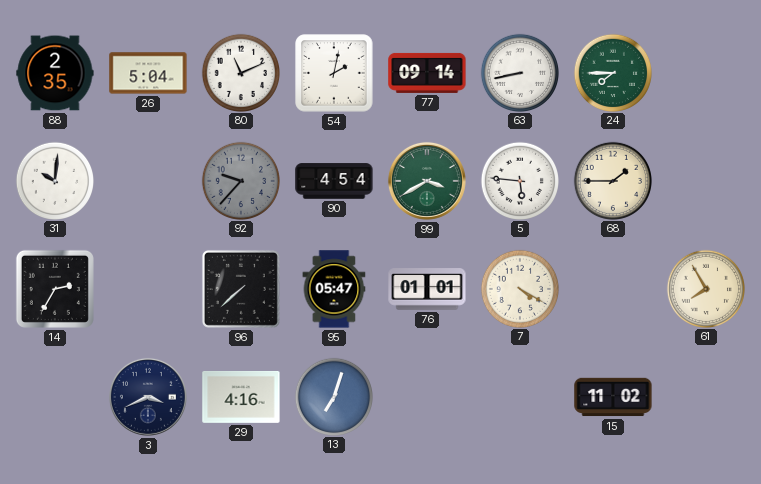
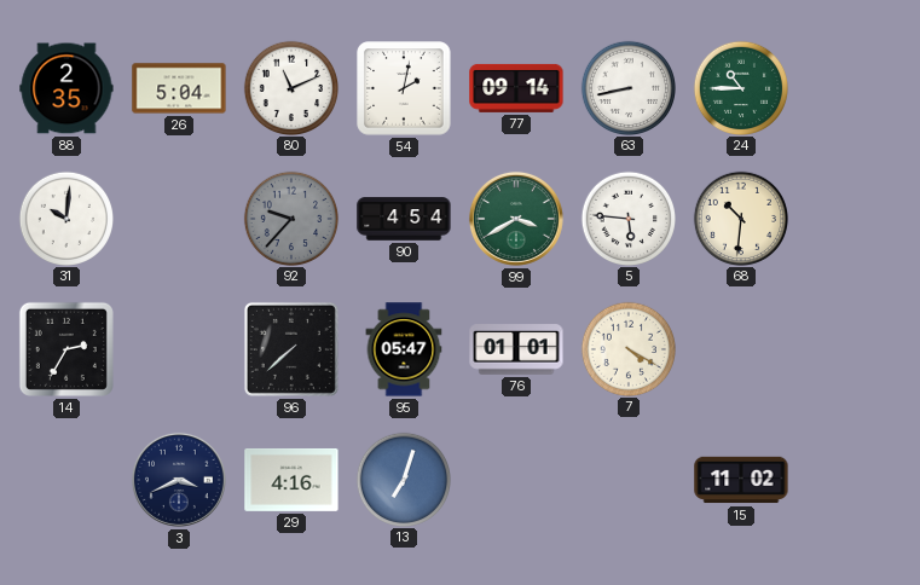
24: 7:45 -> 10:45
68: 1:45 -> 10:31
61: 7:55 -> none
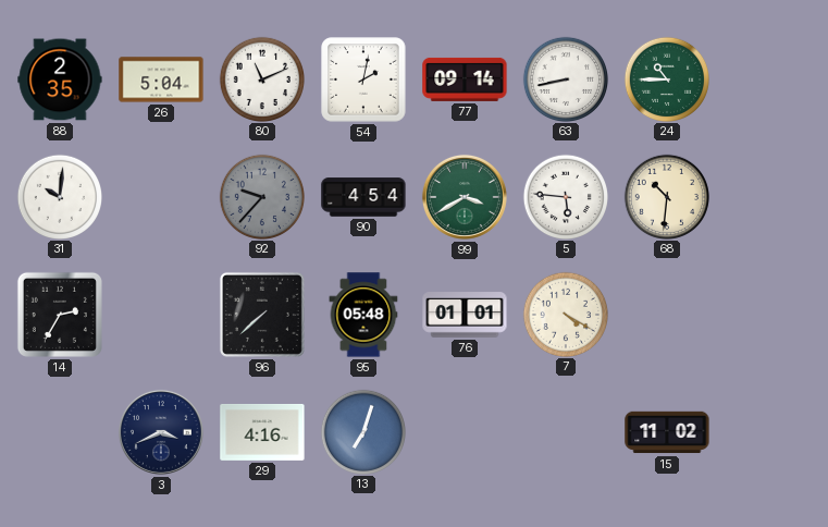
95: 05:47 -> 05:48
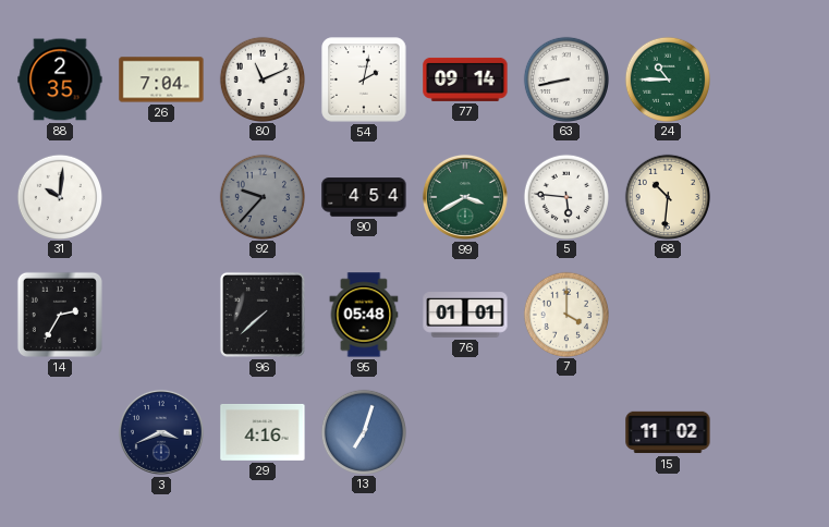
26: 5:04 -> 7:04
7: 4:20 -> 4:00
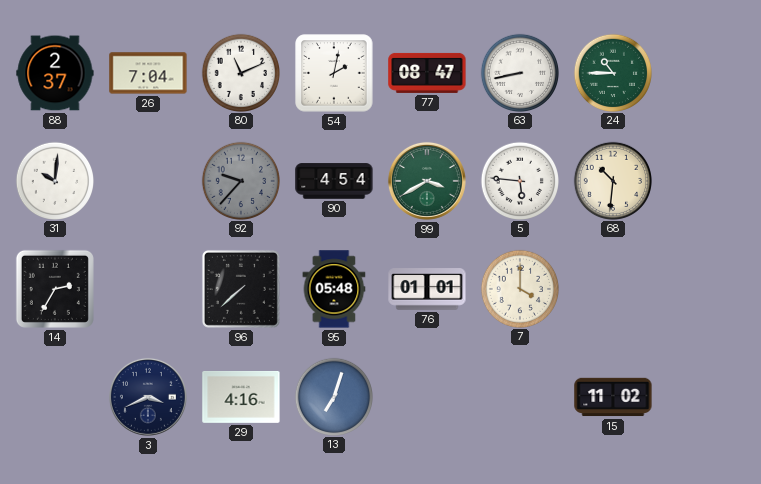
88: 2:35 -> 2:37
77: 09:14 -> 08:47
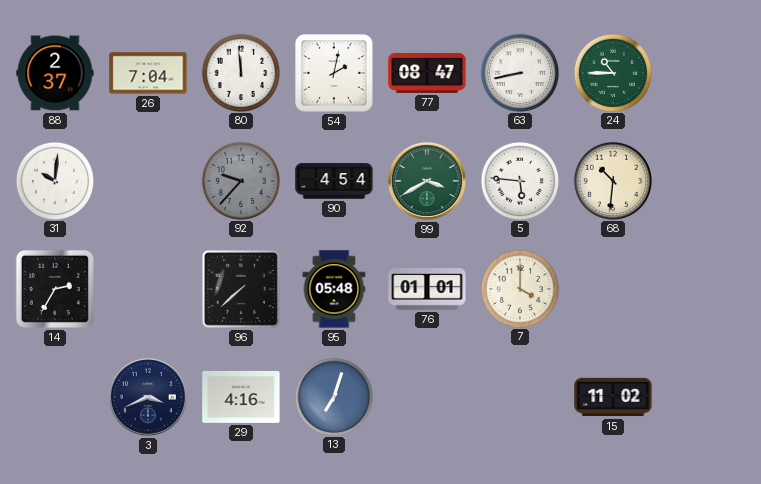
80: 11:11 -> 11:59
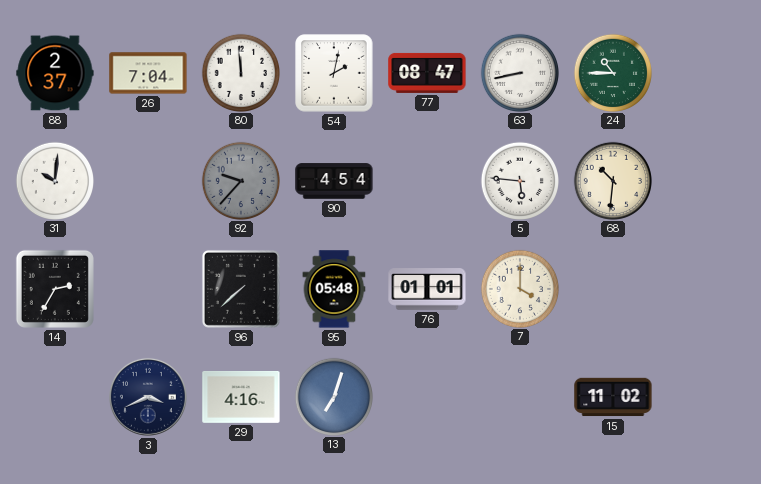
99: 3:40 -> none
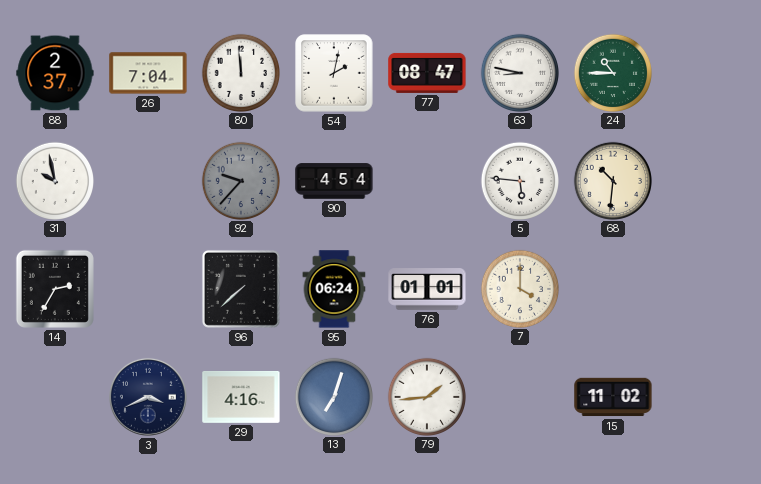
63: 8:43 -> 8:47
31: 10:01 -> 9:58
95: 05:48 -> 06:24
79: none -> 1:44
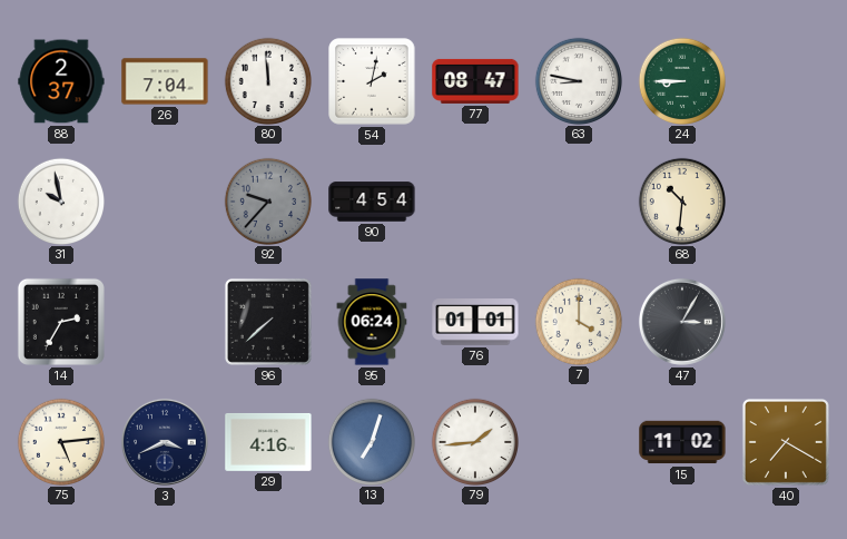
24: 10:45 -> 8:45
5: 5:46 -> none
47: none -> 3:05
75: none -> 5:14
40: none -> 7:20
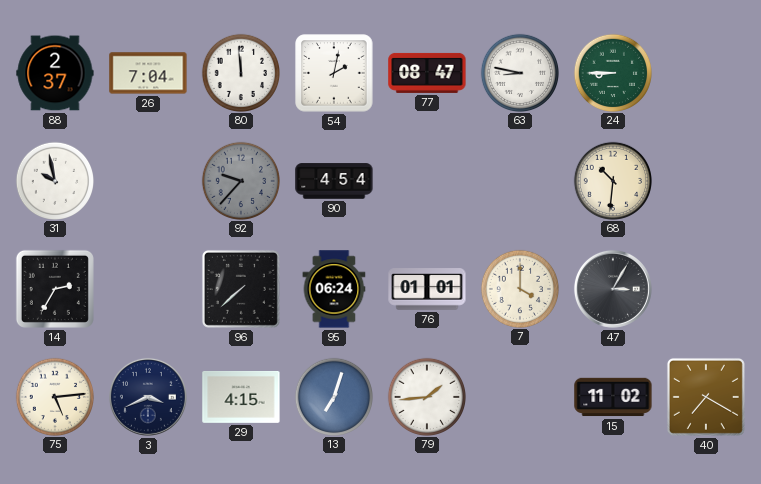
29: 4:16 -> 4:15
